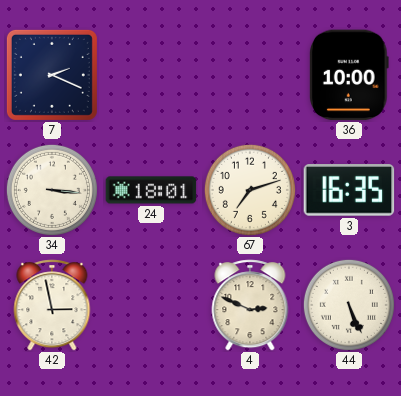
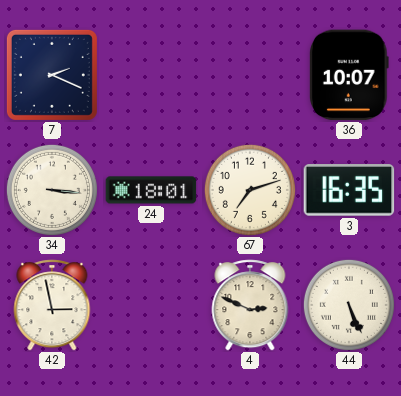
36: 10:00 -> 10:07
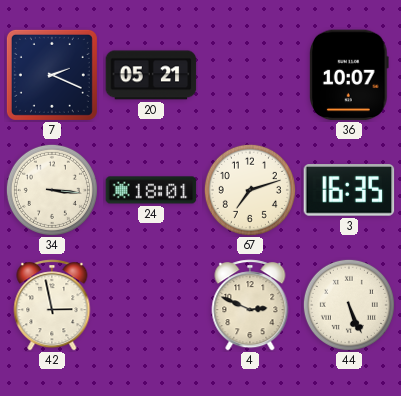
20: none -> 05:21
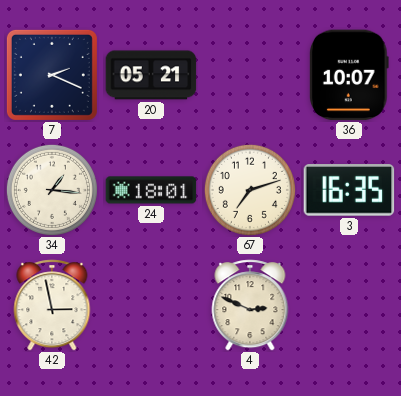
34: 3:16 -> 1:16
44: 5:26 -> none
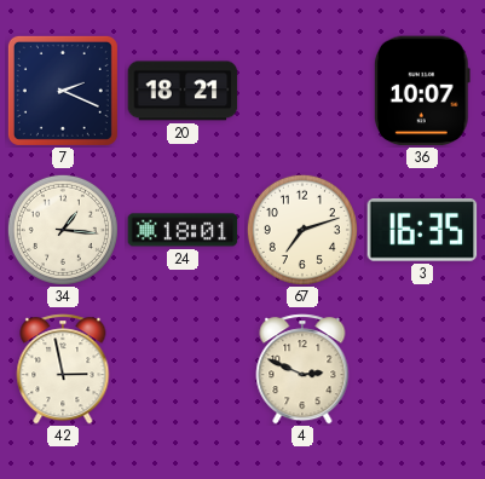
20: 05:21 -> 18:21
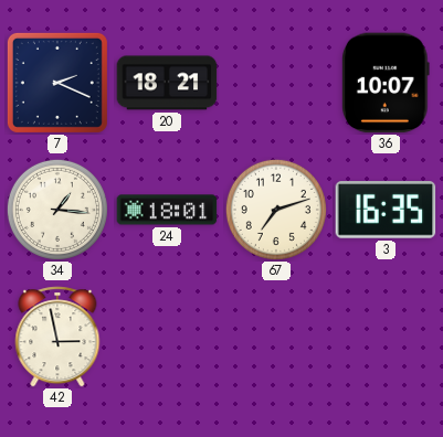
4: 2:49 -> none
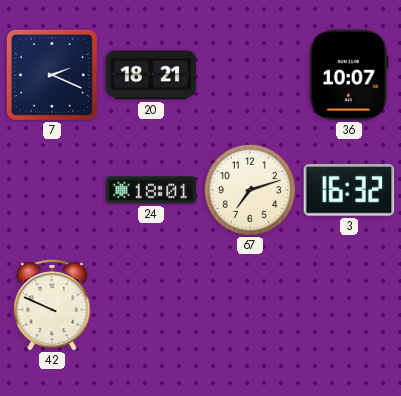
34: 1:16 -> none
3: 16:35 -> 16:32
42: 2:58 -> 9:49
